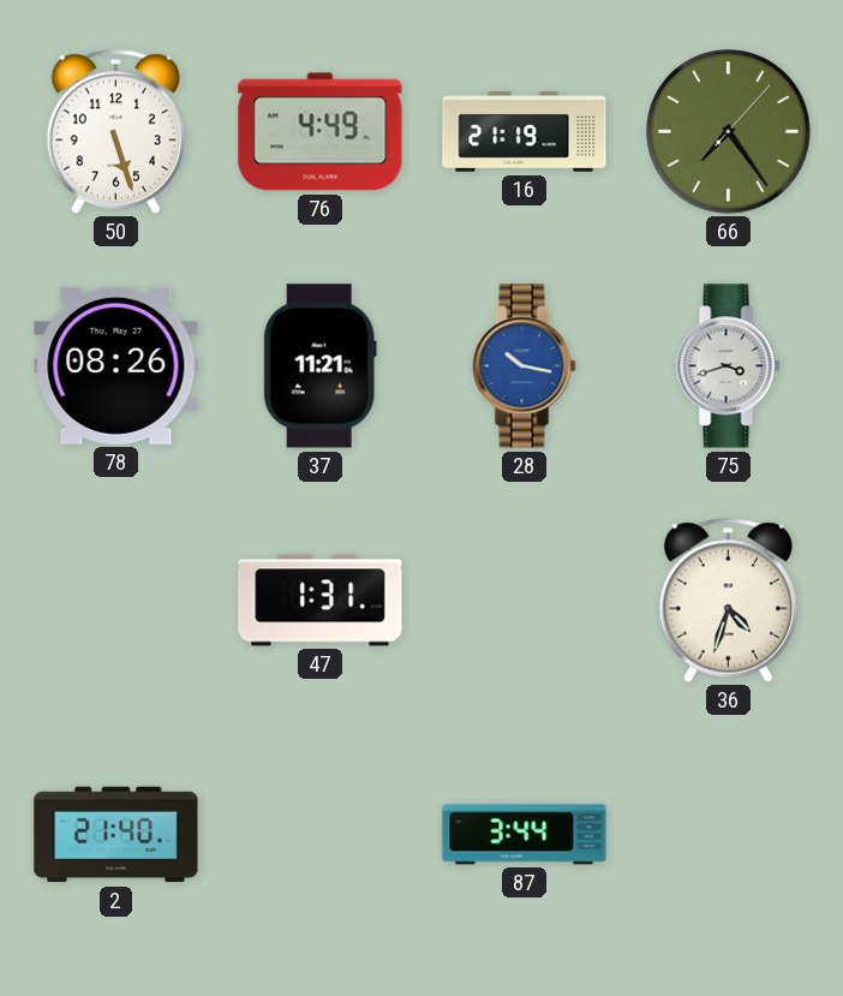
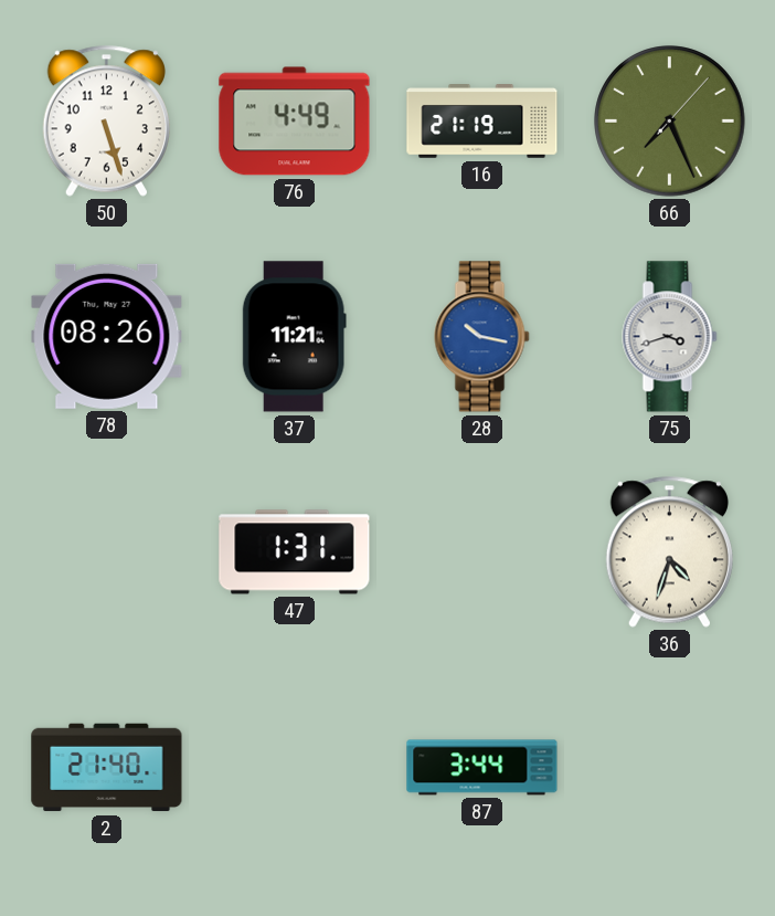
66: 7:24 -> 7:26
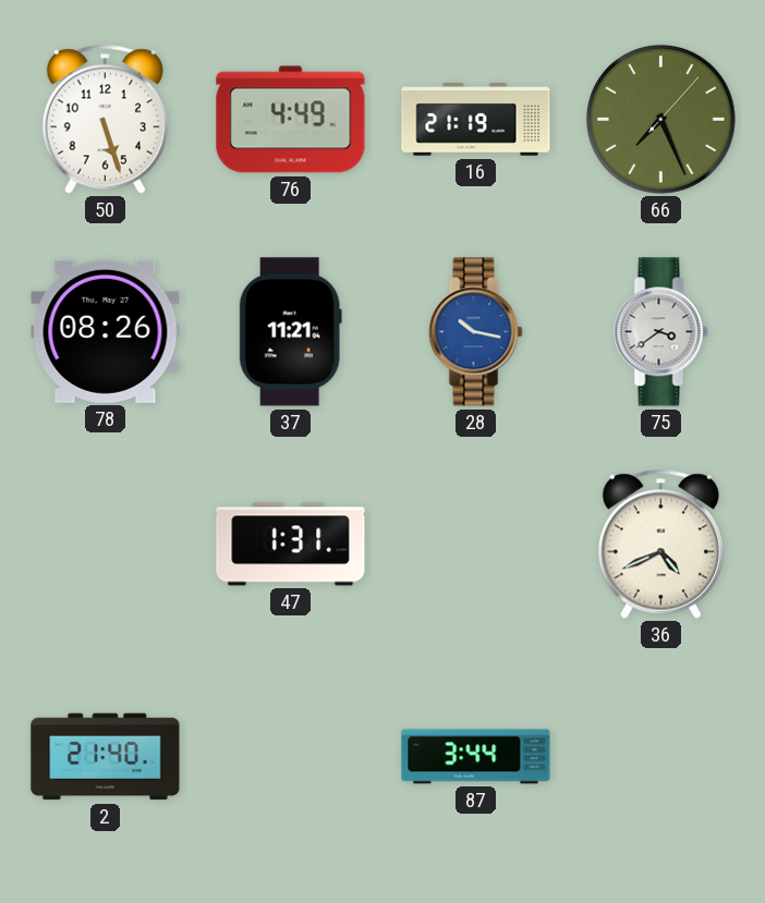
75: 3:42 -> 3:39
36: 4:33 -> 4:41
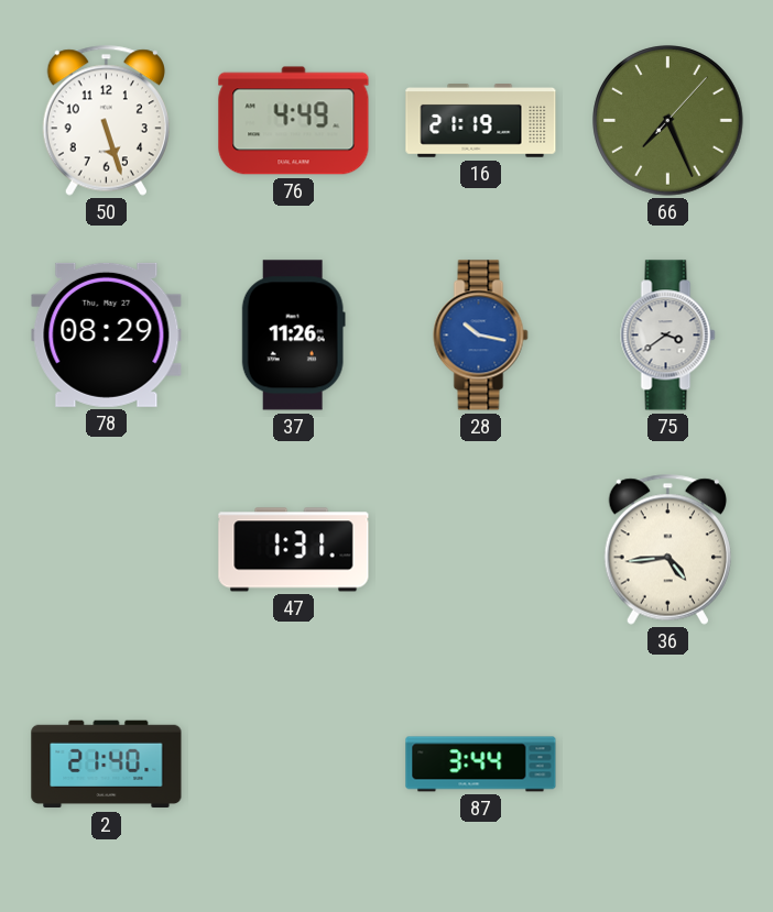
78: 08:26 -> 08:29
37: 11:21 -> 11:26
36: 4:41 -> 4:44
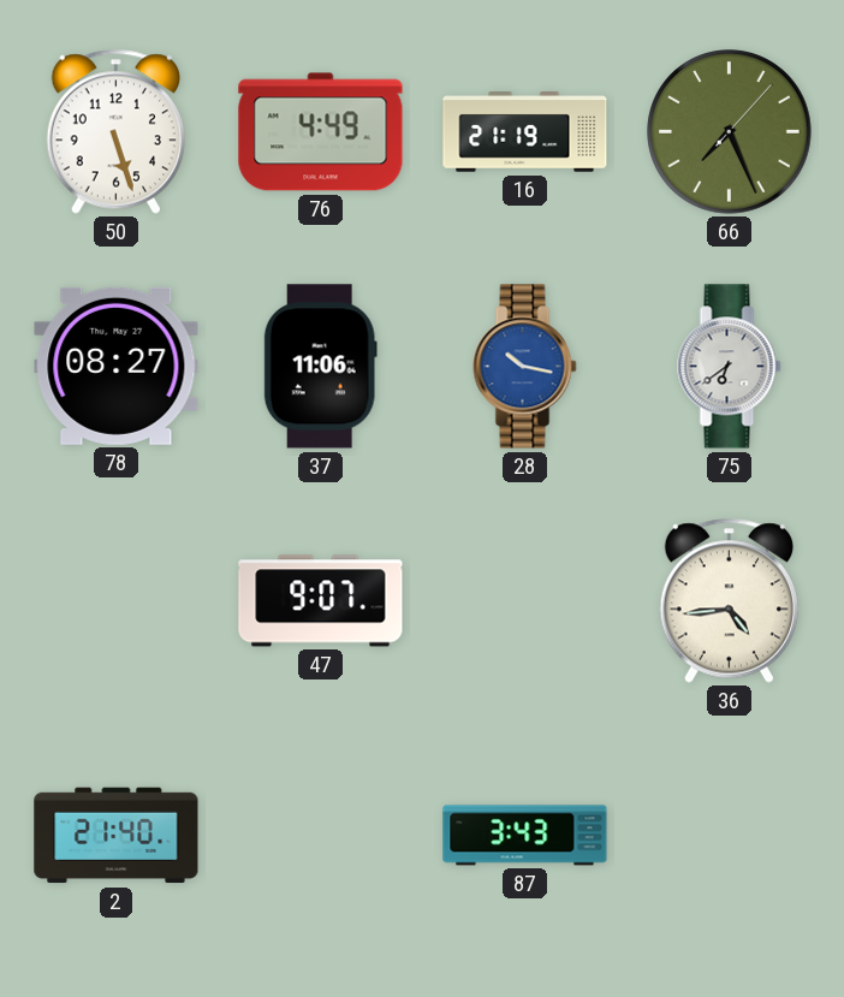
78: 08:29 -> 08:27
37: 11:26 -> 11:06
75: 3:39 -> 6:39
47: 1:31 -> 9:07
87: 3:44 -> 3:43
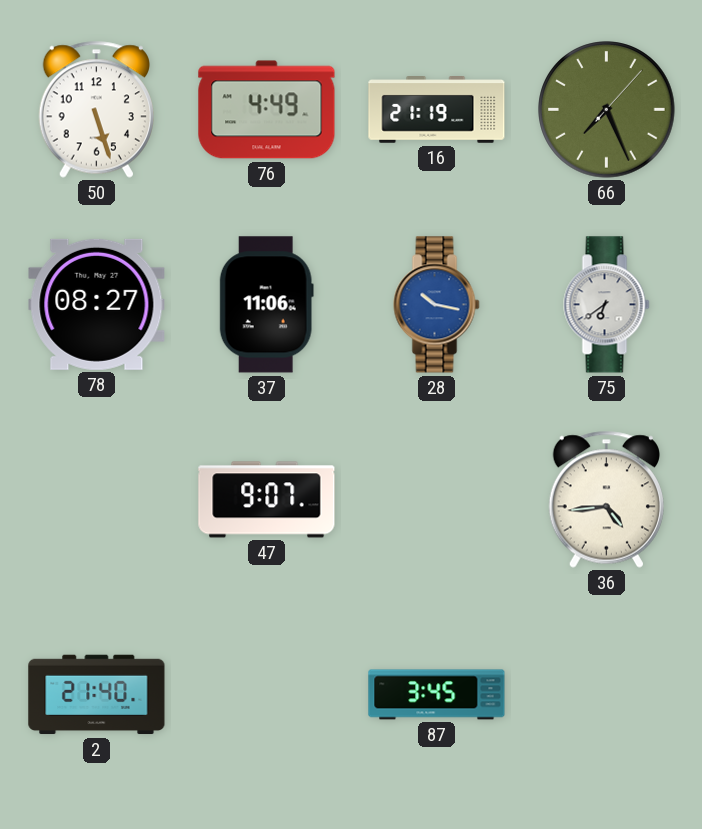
87: 3:43 -> 3:45
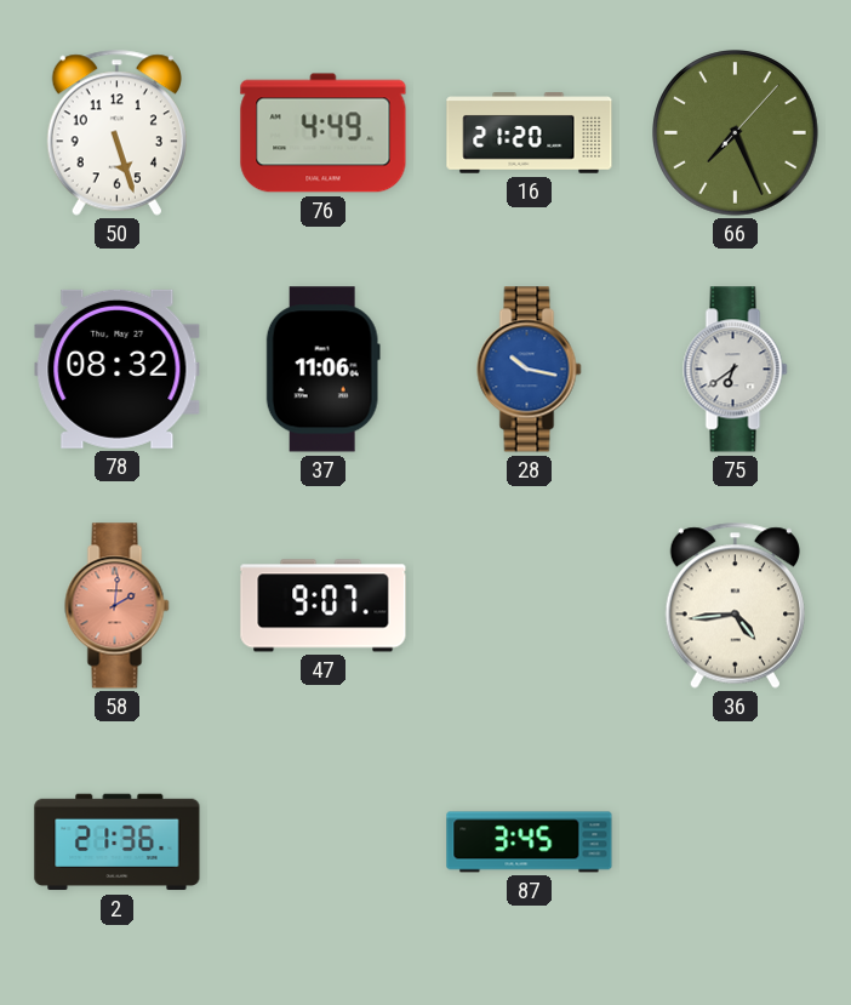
16: 21:19 -> 21:20
78: 08:27 -> 08:32
58: none -> 2:01
2: 21:40 -> 21:36
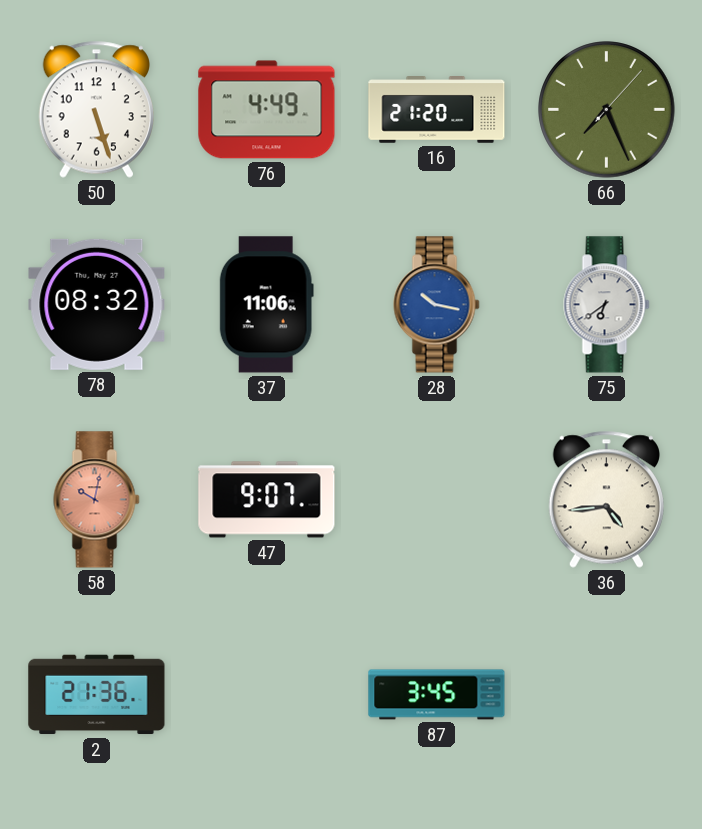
58: 2:01 -> 10:02
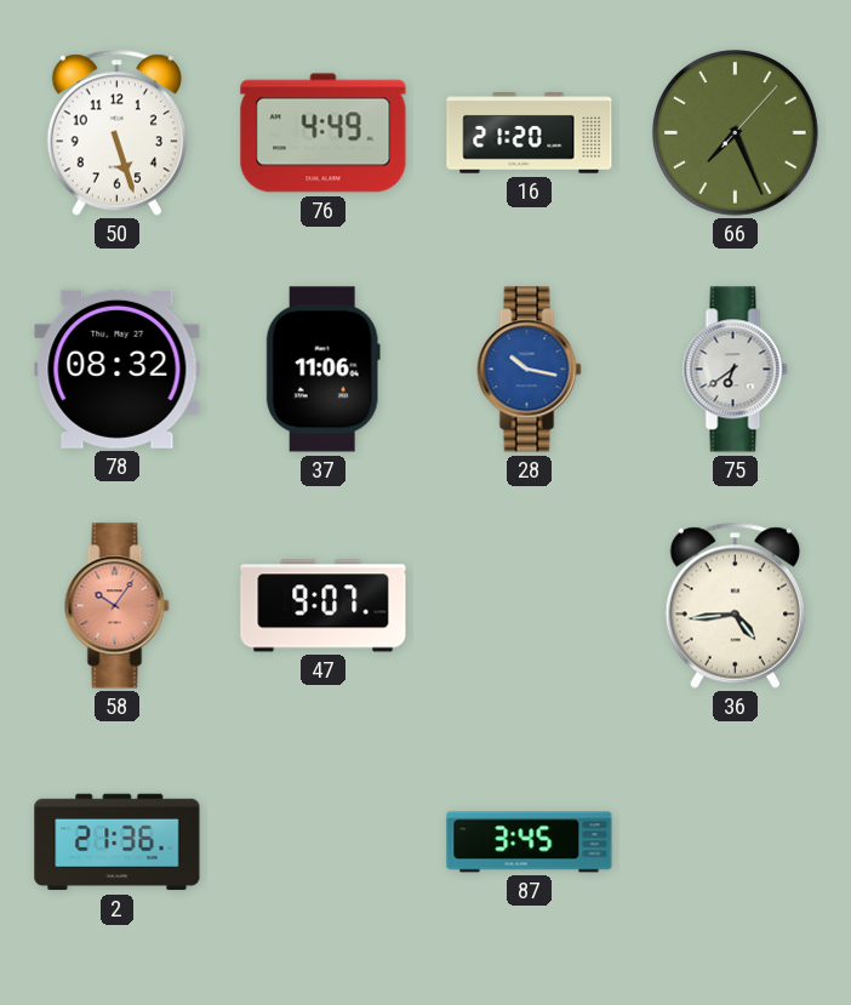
58: 10:02 -> 10:06
